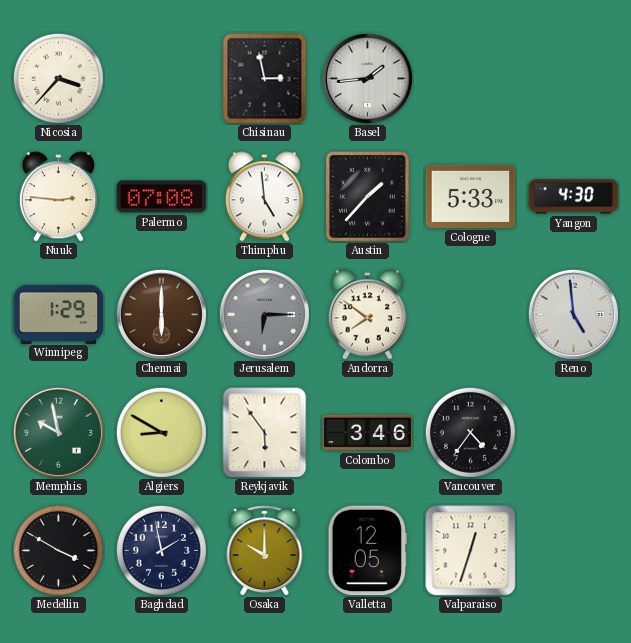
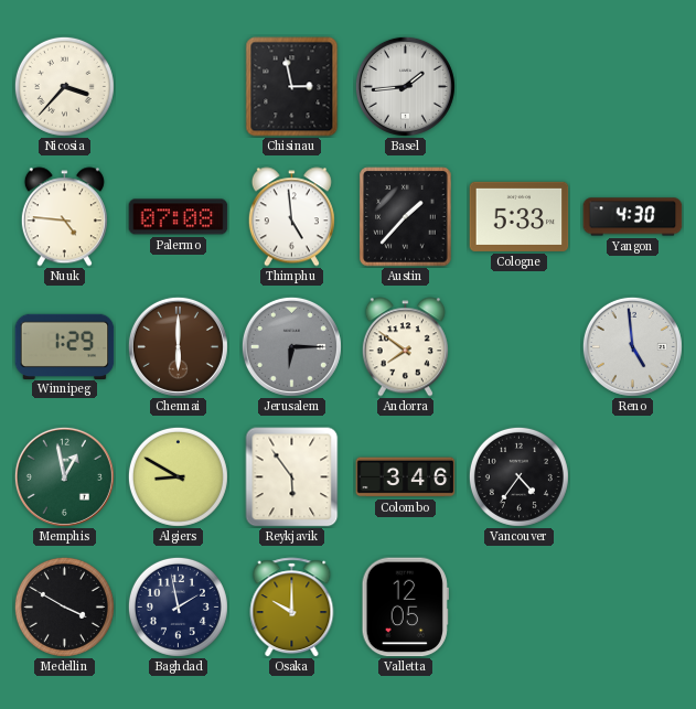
Nuuk: 2:46 -> 4:46
Memphis: 9:58 -> 12:58
Valparaiso: 12:33 -> none
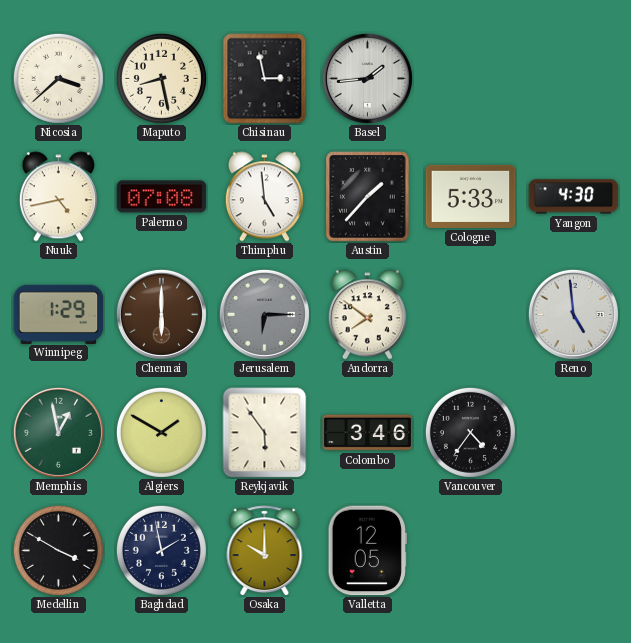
Nicosia: 3:37 -> 3:38
Maputo: none -> 8:28
Nuuk: 4:46 -> 4:43
Algiers: 8:50 -> 1:50
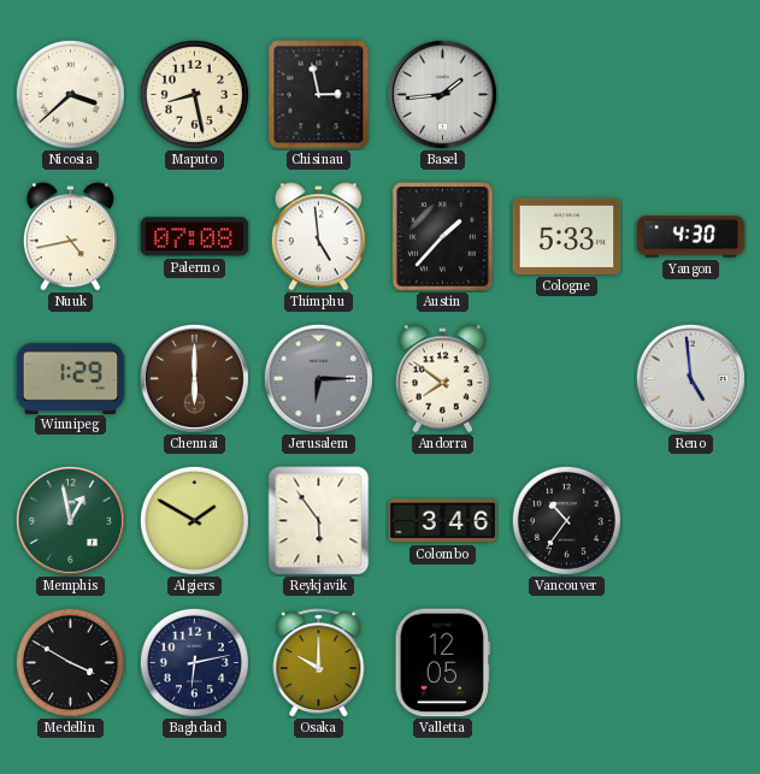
Vancouver: 4:36 -> 10:36
Baghdad: 1:58 -> 6:13
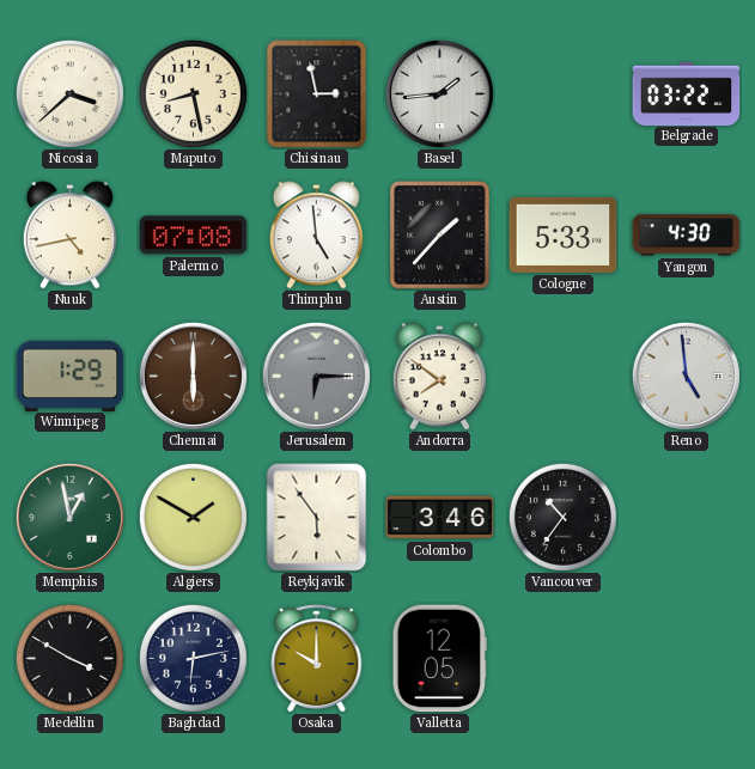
Belgrade: none -> 03:22
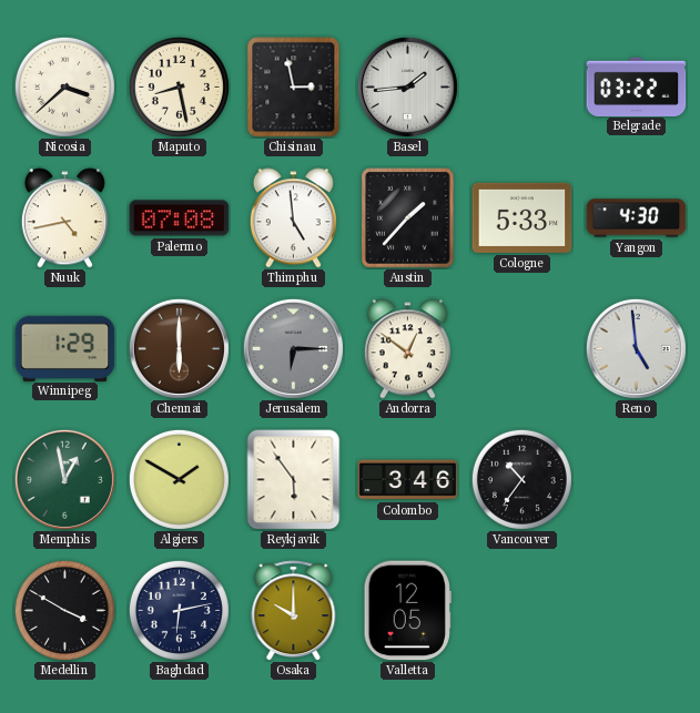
Andorra: 7:51 -> 12:51
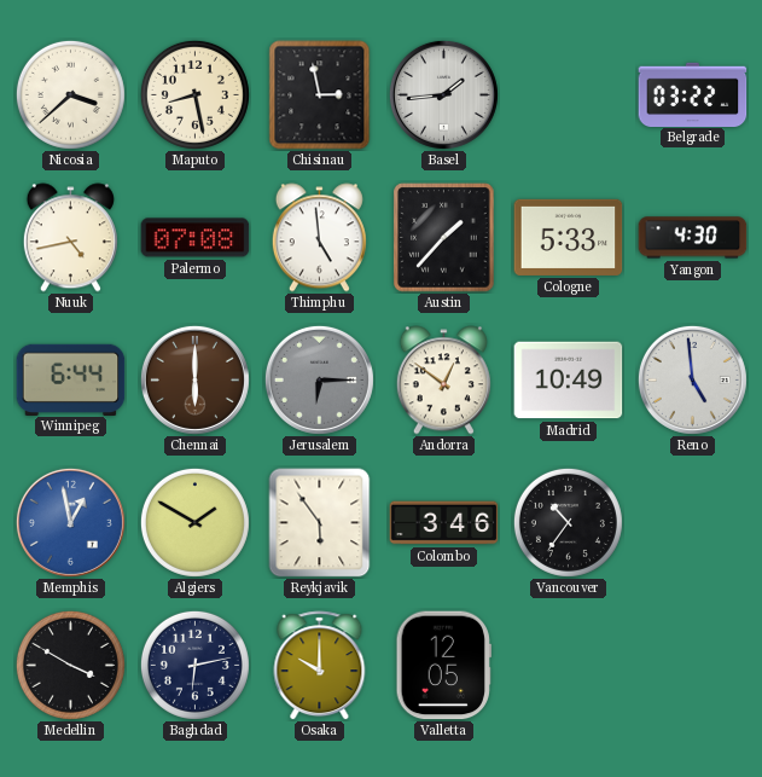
Winnipeg: 1:29 -> 6:44
Madrid: none -> 10:49
Memphis dial: green -> blue
